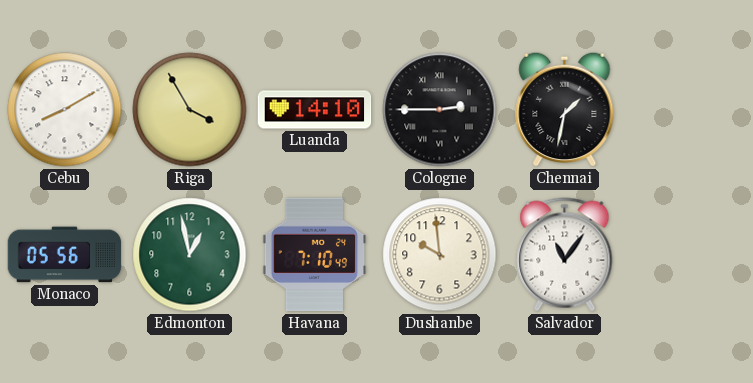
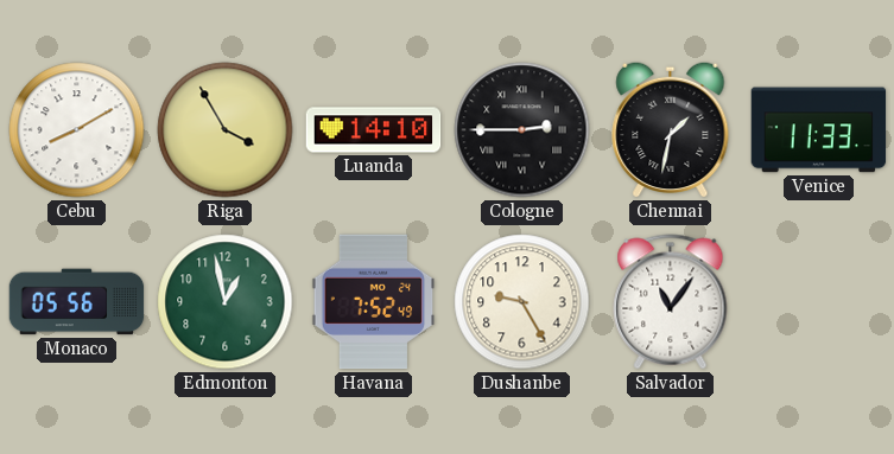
Venice: none -> 11:33
Havana: 7:10 -> 7:52
Dushanbe: 9:59 -> 9:25
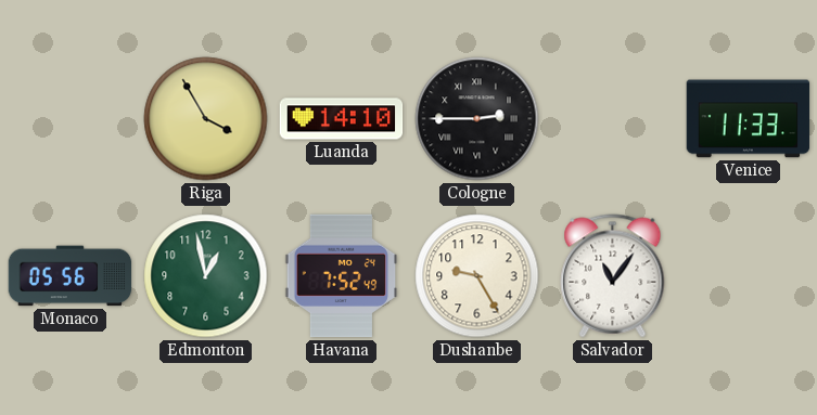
Cebu: 8:10 -> none
Chennai: 1:32 -> none
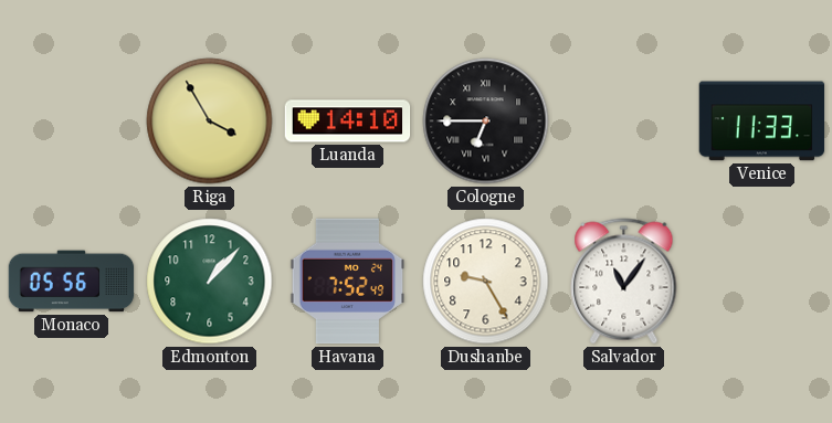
Cologne: 2:45 -> 6:45
Edmonton: 12:58 -> 1:07
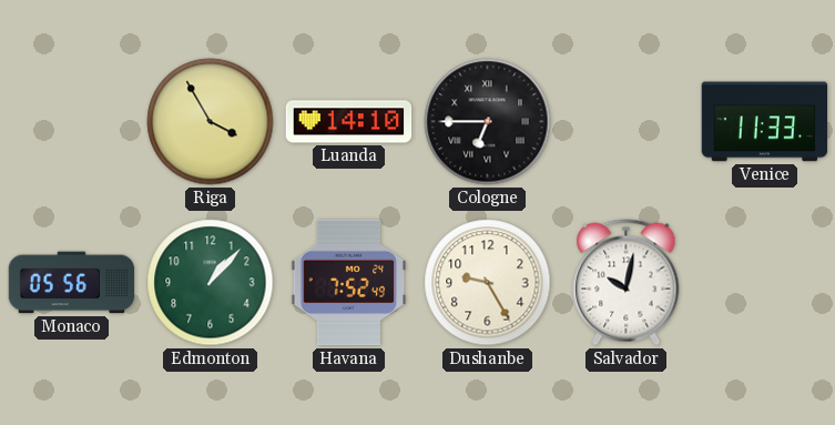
Salvador: 11:06 -> 10:02
